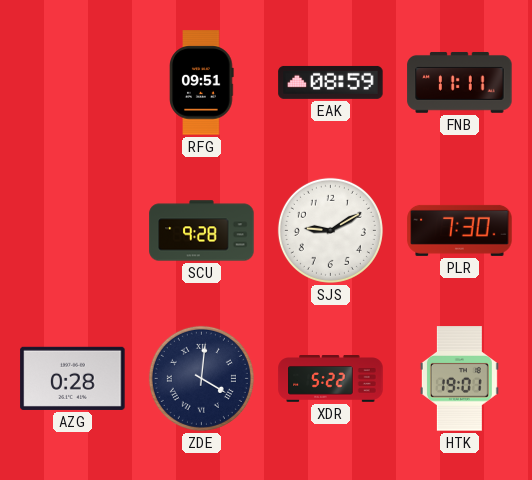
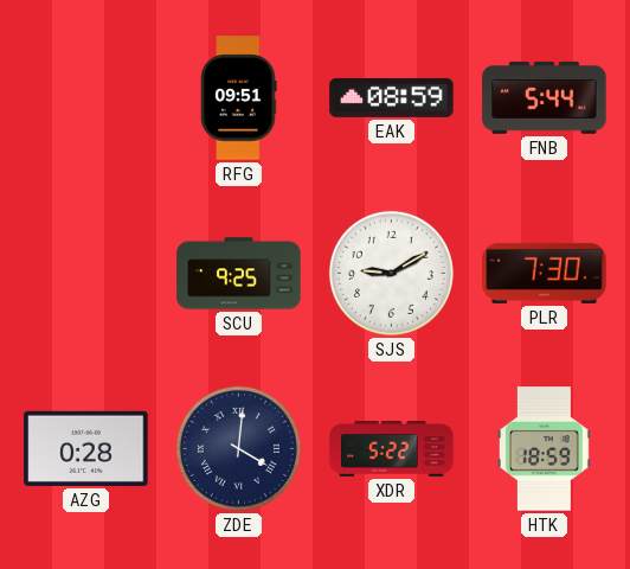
FNB: 11:11 -> 5:44
SCU: 9:28 -> 9:25
HTK: 19:01 -> 18:59
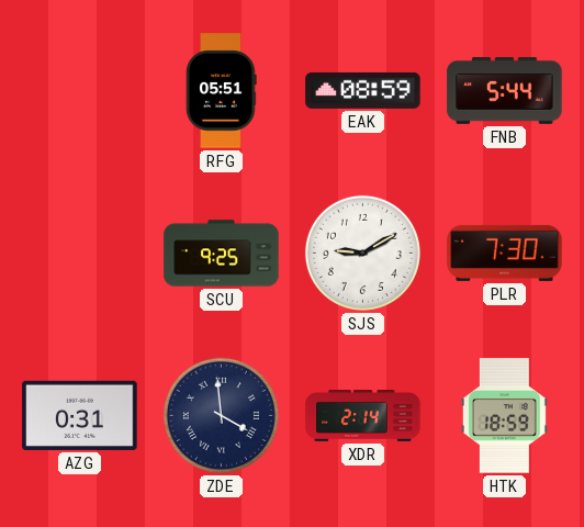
RFG: 09:51 -> 05:51
AZG: 0:28 -> 0:31
ZDE: 4:01 -> 3:59
XDR: 5:22 -> 2:14
